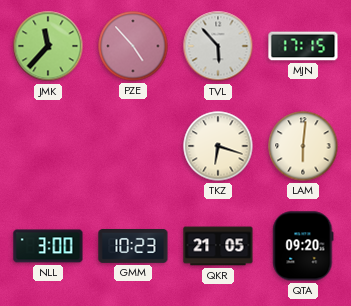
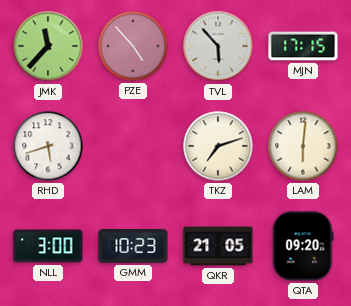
RHD: none -> 5:42
TKZ: 6:18 -> 7:12
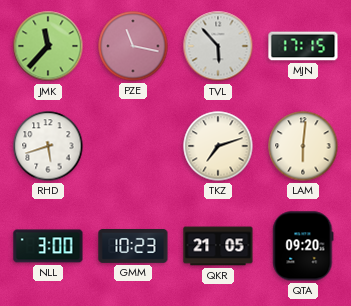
PZE: 4:53 -> 11:17
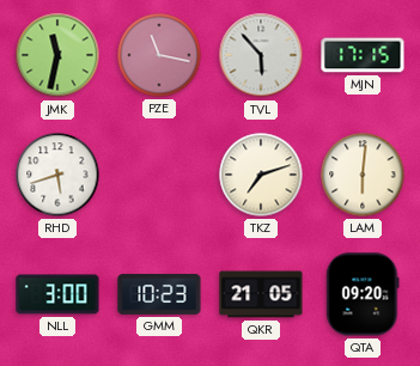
JMK: 11:37 -> 11:32
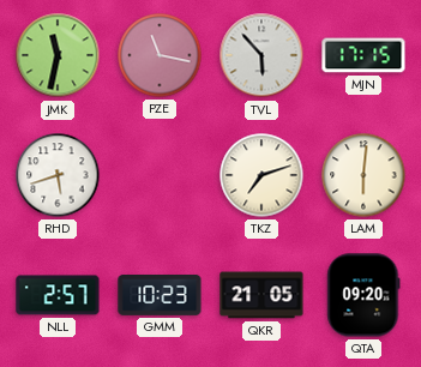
NLL: 3:00 -> 2:57
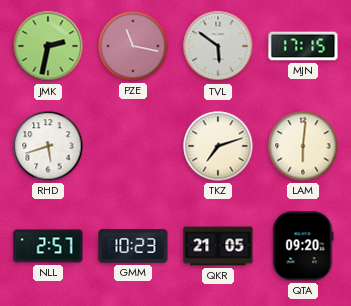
JMK: 11:32 -> 2:32
TVL: 5:53 -> 5:51
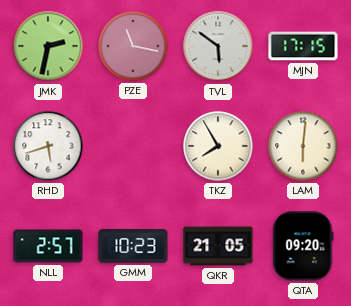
TKZ: 7:12 -> 7:55
